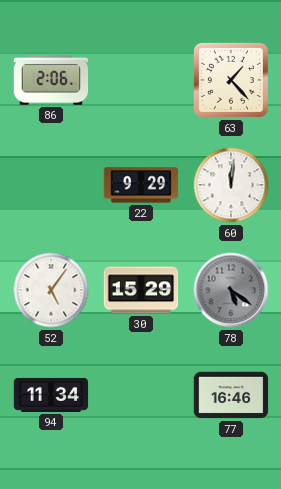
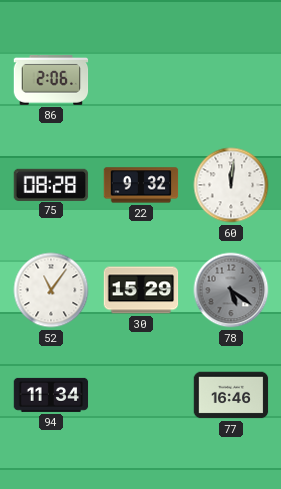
63: 1:23 -> none
75: none -> 08:28
22: 9:29 -> 9:32
52: 5:06 -> 11:06
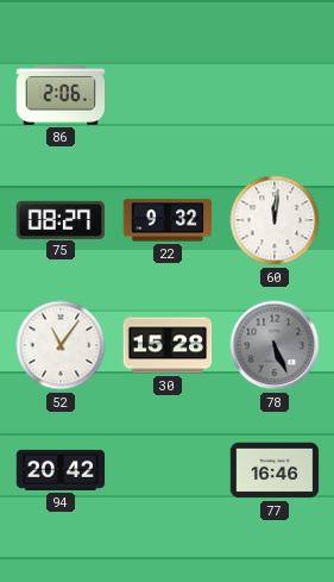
75: 08:28 -> 08:27
30: 15:29 -> 15:28
78: 5:21 -> 5:26
94: 11:34 -> 20:42
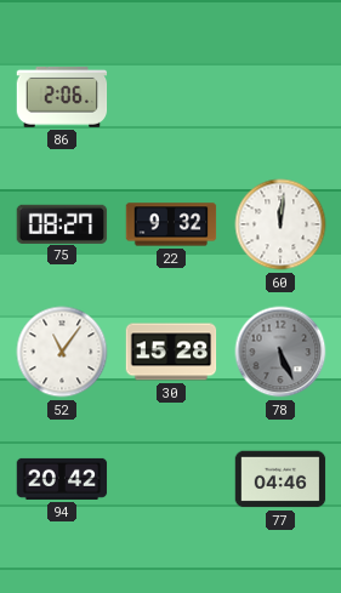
77: 16:46 -> 04:46
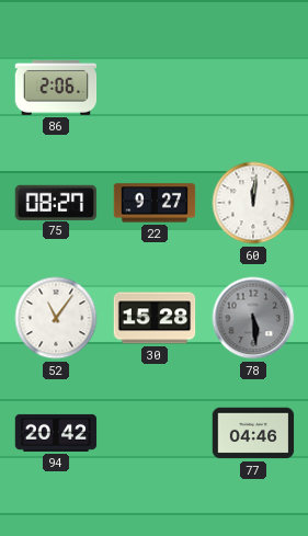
22: 9:32 -> 9:27
78: 5:26 -> 5:29
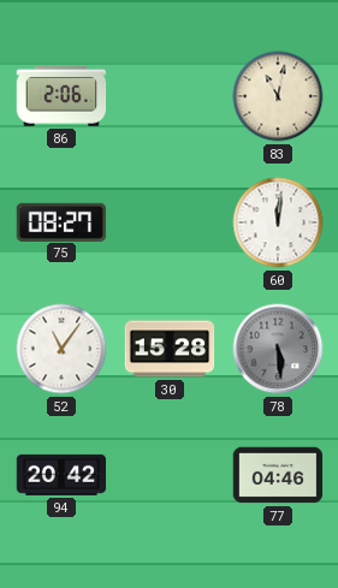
83: none -> 11:02
22: 9:27 -> none
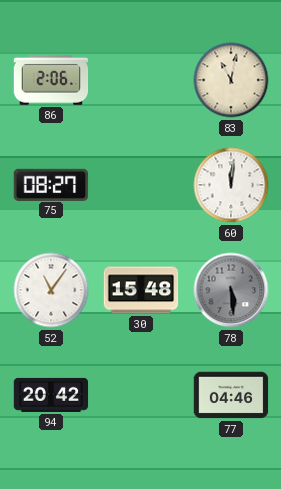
30: 15:28 -> 15:48
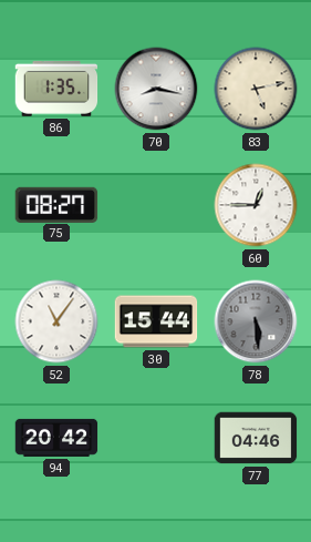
86: 2:06 -> 1:35
70: none -> 8:17
83: 11:02 -> 5:13
60: 12:01 -> 12:45
30: 15:48 -> 15:44
